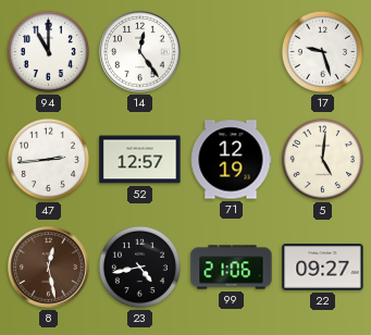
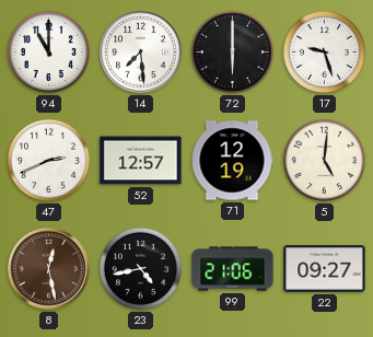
14: 12:24 -> 7:29
72: none -> 6:00
47: 2:44 -> 2:41
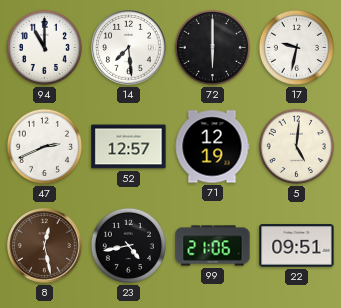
17: 9:27 -> 9:32
22: 09:27 -> 09:51
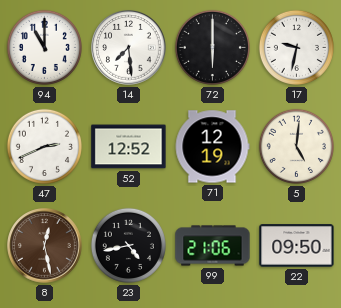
52: 12:57 -> 12:52
22: 09:51 -> 09:50
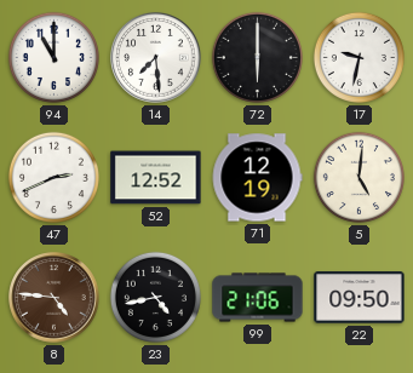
8: 12:28 -> 4:46
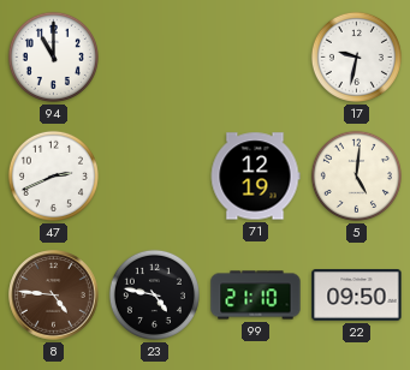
14: 7:29 -> none
72: 6:00 -> none
52: 12:52 -> none
23: 4:43 -> 4:47
99: 21:06 -> 21:10
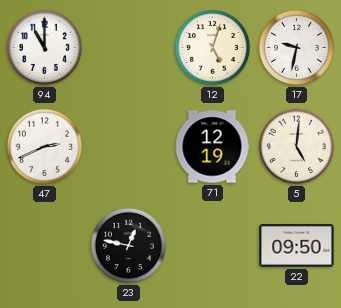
12: none -> 5:03
8: 4:46 -> none
23: 4:47 -> 12:47
99: 21:10 -> none
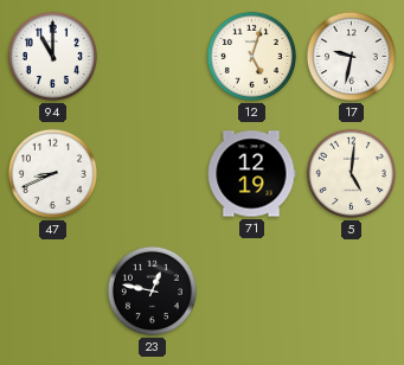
47: 2:41 -> 8:41
22: 09:50 -> none
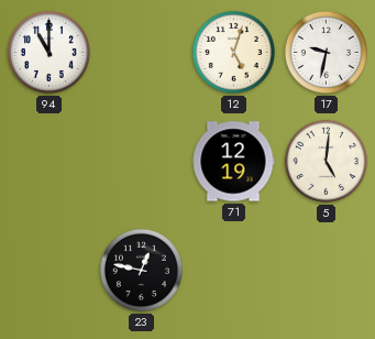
47: 8:41 -> none
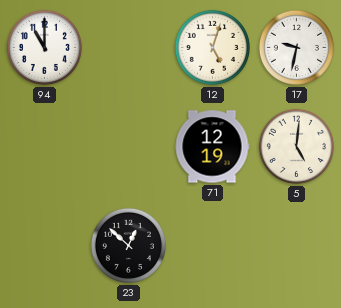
23: 12:47 -> 12:52
